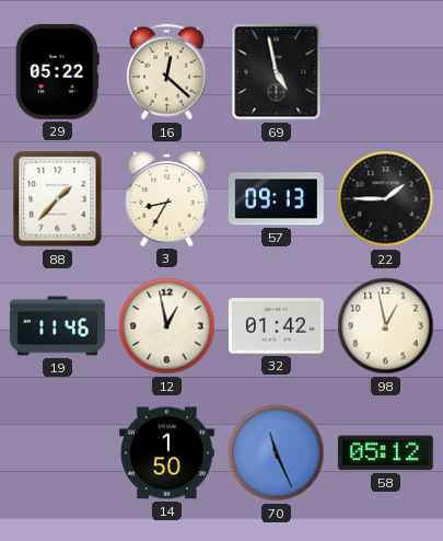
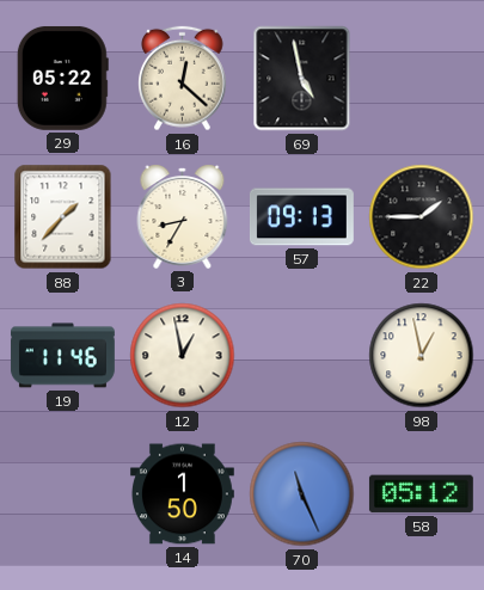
32: 01:42 -> none
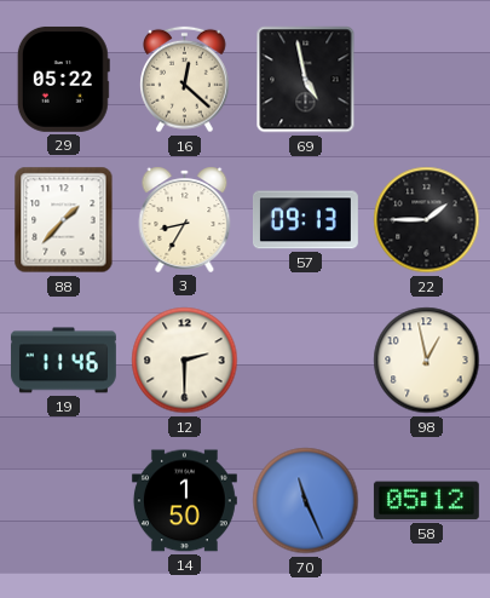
12: 12:58 -> 2:30
